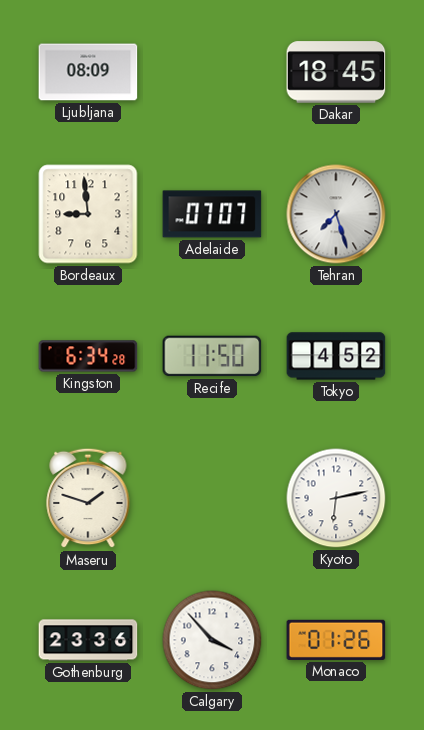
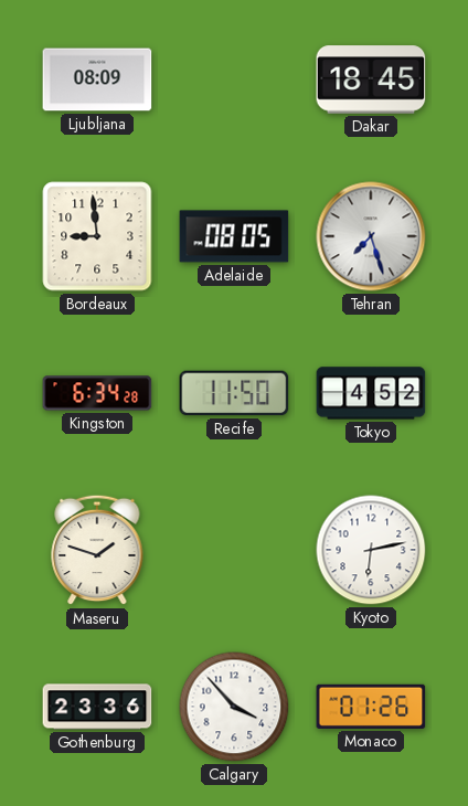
Adelaide: 07:07 -> 08:05
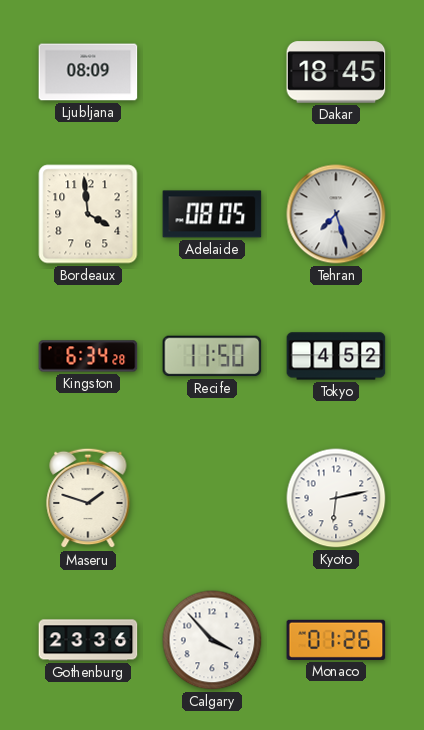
Bordeaux: 8:59 -> 3:59
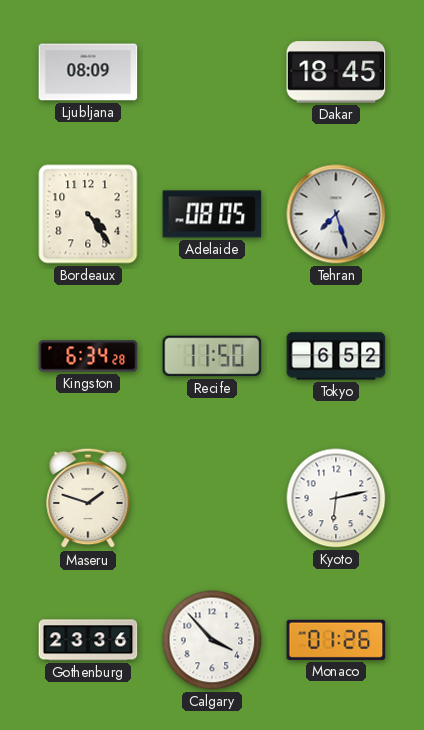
Bordeaux: 3:59 -> 4:24
Tokyo: 4:52 -> 6:52
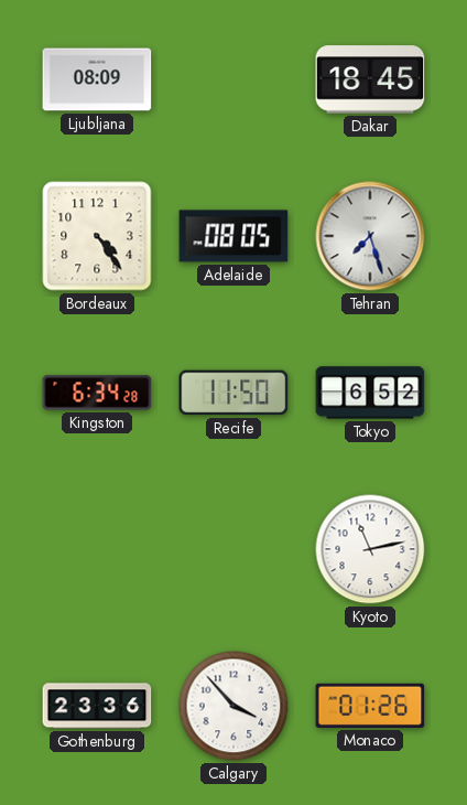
Maseru: 1:48 -> none
Kyoto: 6:13 -> 11:13
